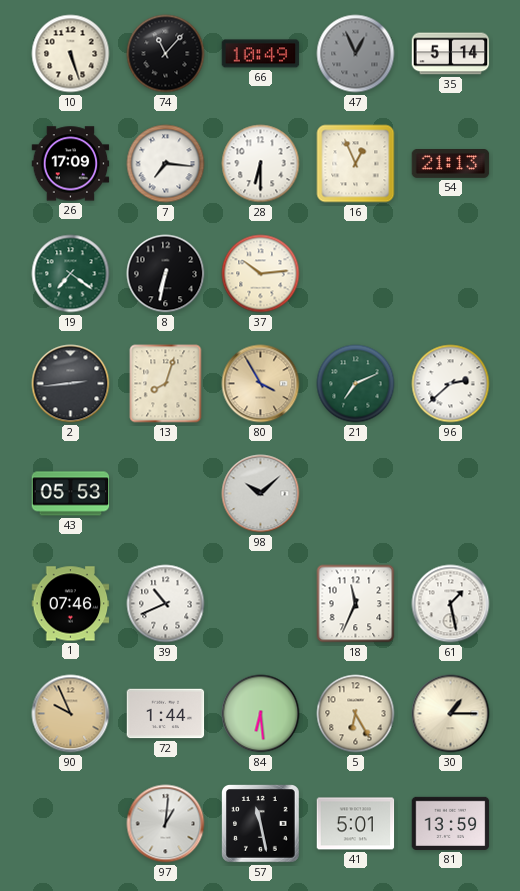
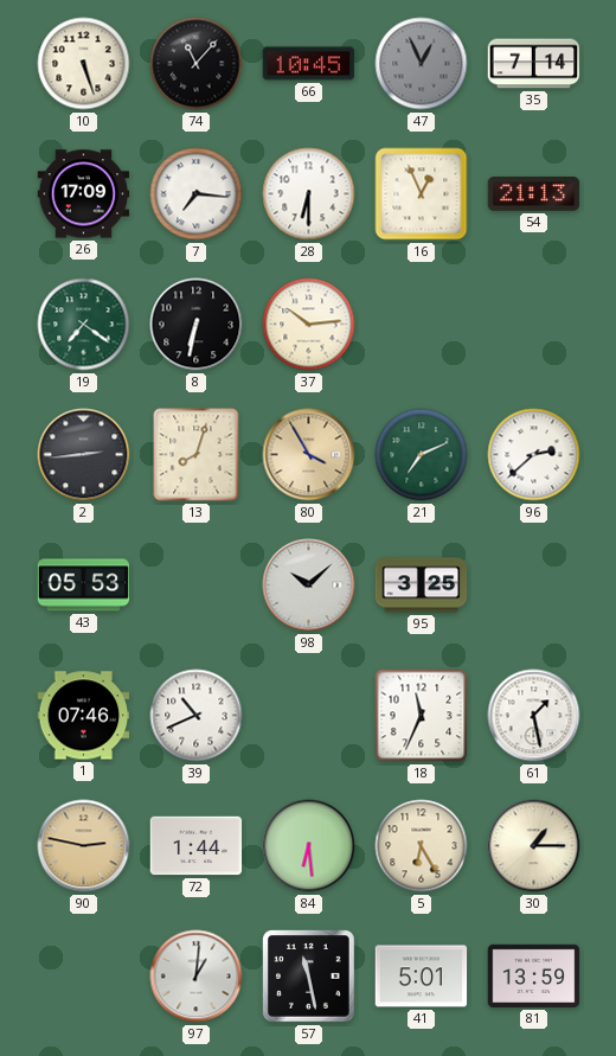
66: 10:49 -> 10:45
35: 5:14 -> 7:14
95: none -> 3:25
90: 9:56 -> 2:47
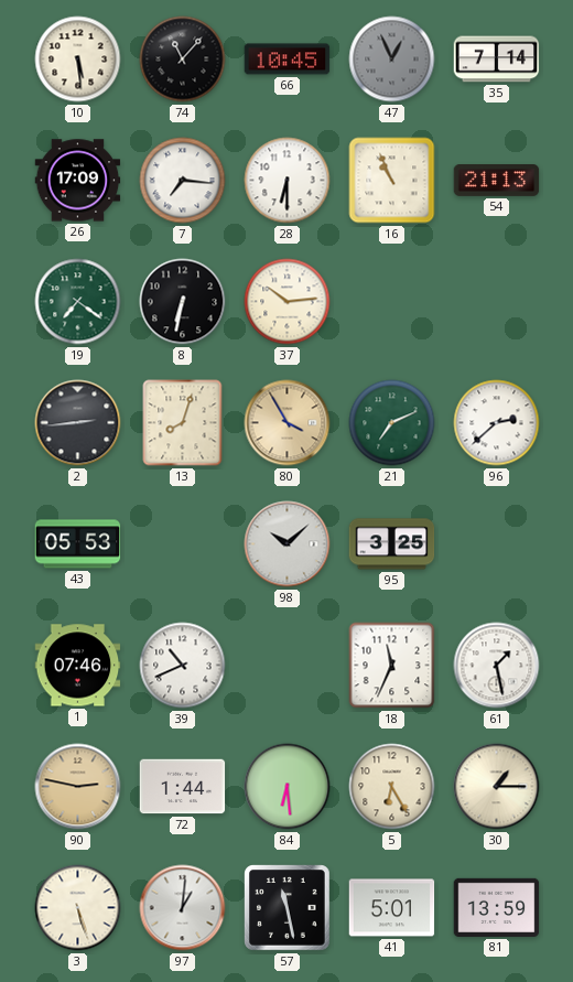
10: 5:27 -> 5:29
16: 12:56 -> 10:56
3: none -> 5:27
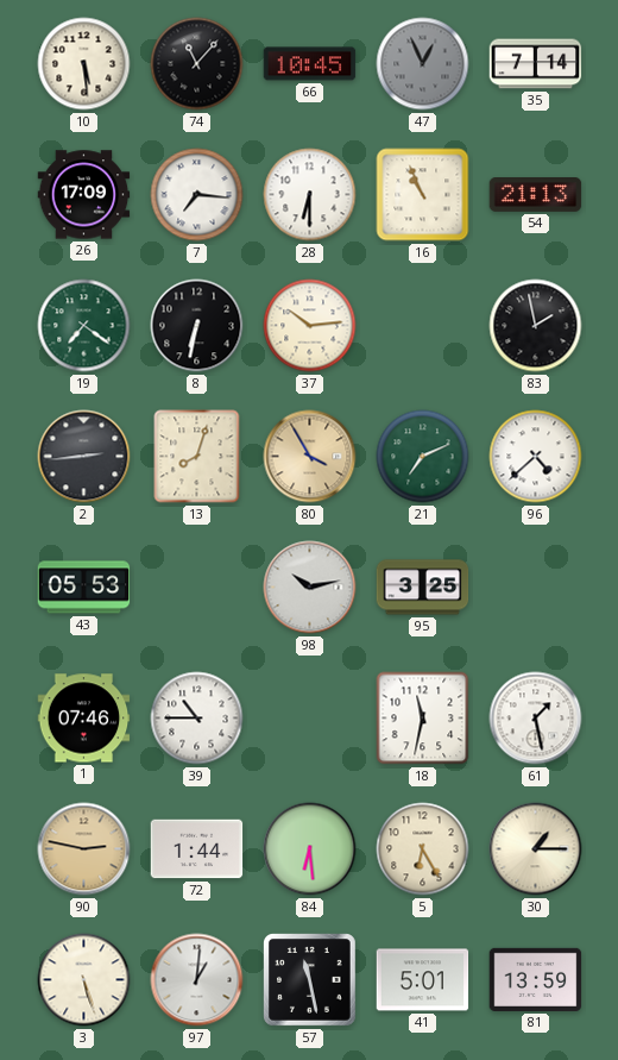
83: none -> 1:58
96: 2:38 -> 4:38
98: 10:08 -> 10:13
39: 10:41 -> 10:45
18: 11:34 -> 11:32
